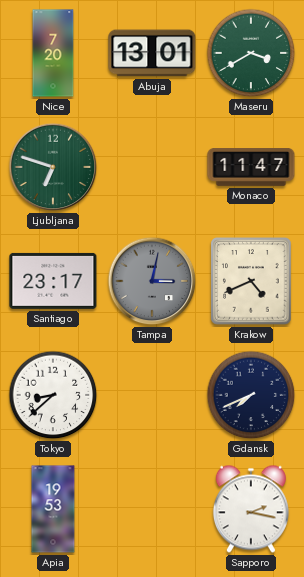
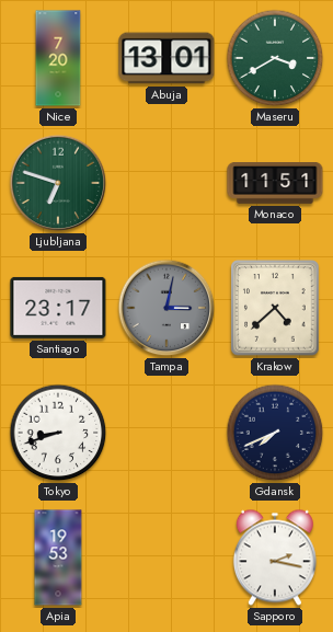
Monaco: 11:47 -> 11:51
Krakow: 4:41 -> 4:38
Tokyo: 8:38 -> 8:42
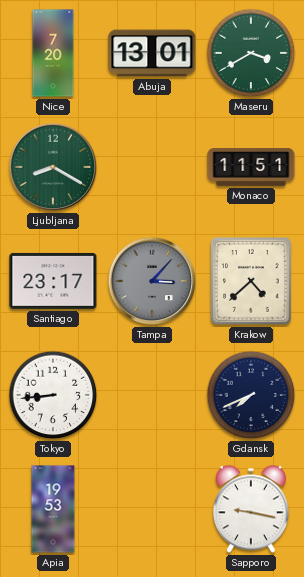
Ljubljana: 6:48 -> 8:20
Tampa: 3:02 -> 3:07
Tokyo: 8:42 -> 8:44
Sapporo: 2:17 -> 9:17
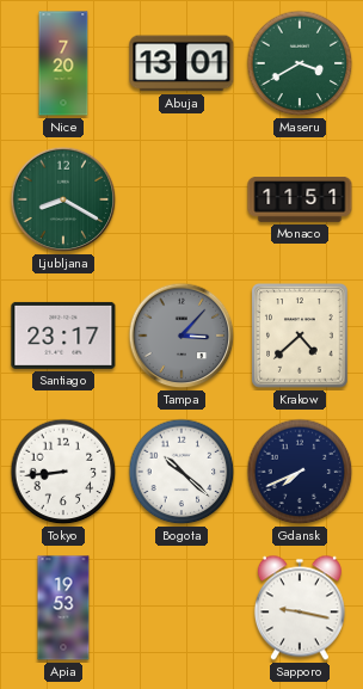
Bogota: none -> 10:22
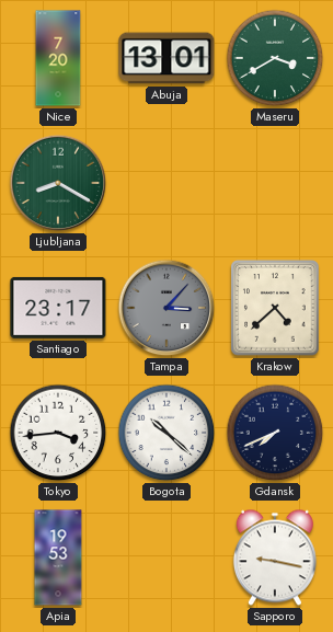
Monaco: 11:51 -> none
Tokyo: 8:44 -> 3:44
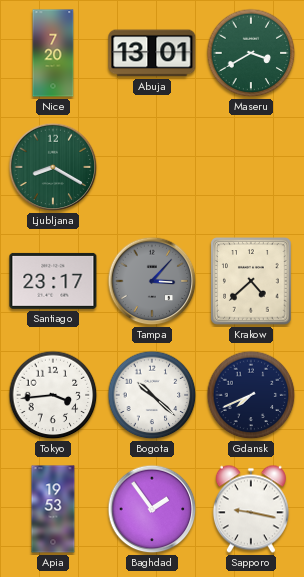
Baghdad: none -> 1:54
